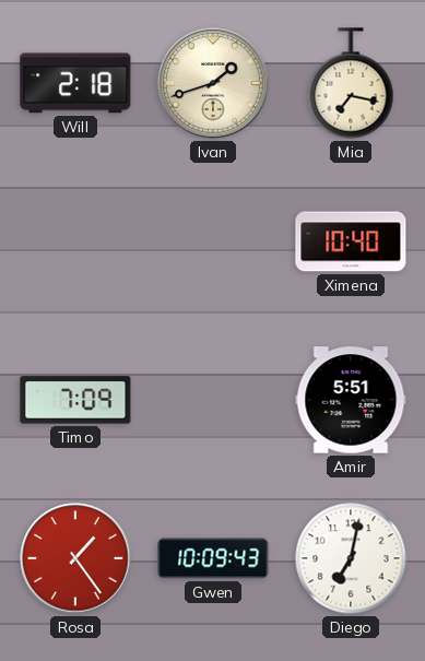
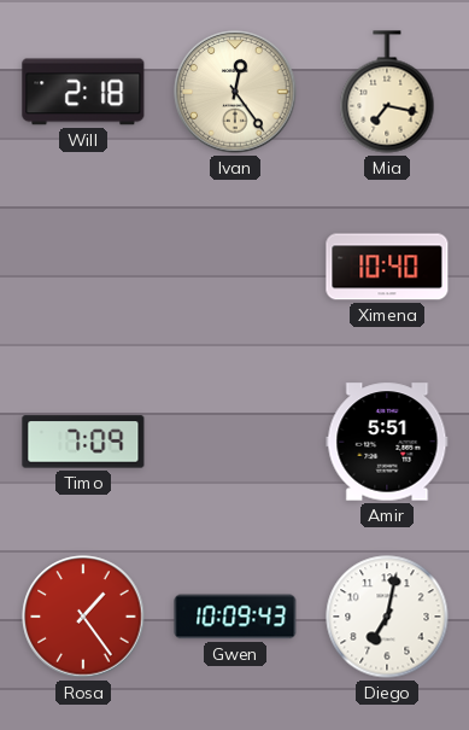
Ivan: 1:42 -> 12:24
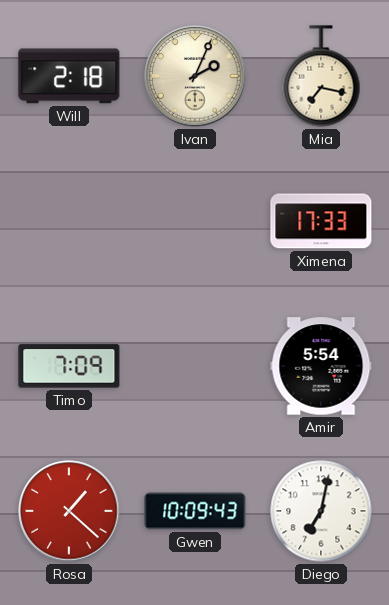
Ivan: 12:24 -> 2:04
Ximena: 10:40 -> 17:33
Amir: 5:51 -> 5:54
Rosa: 1:24 -> 1:22
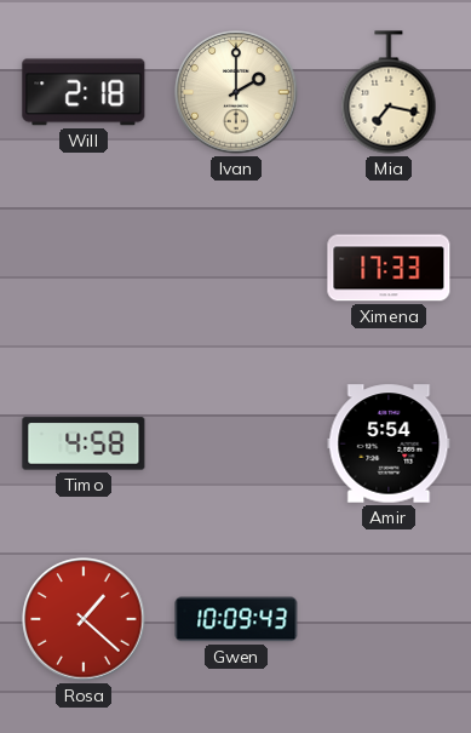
Ivan: 2:04 -> 2:00
Timo: 7:09 -> 4:58
Diego: 7:02 -> none
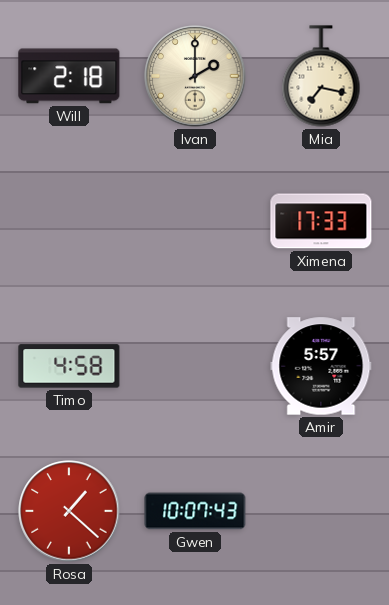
Amir: 5:54 -> 5:57
Gwen: 10:09 -> 10:07
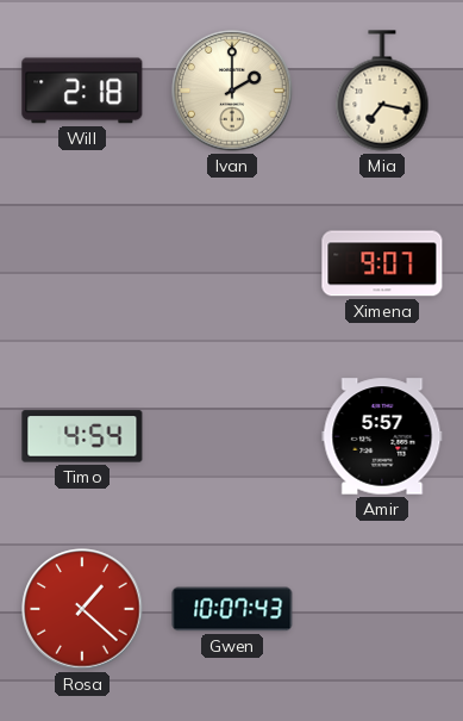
Ximena: 17:33 -> 9:07
Timo: 4:58 -> 4:54
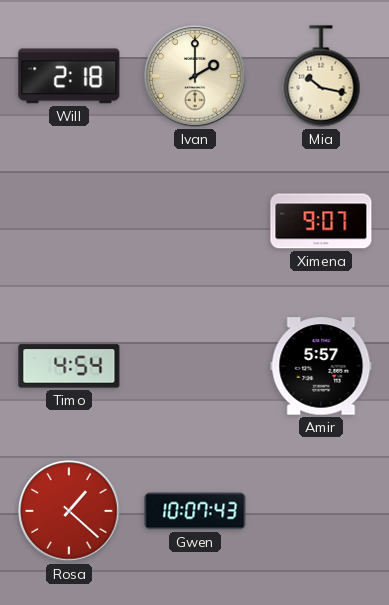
Mia: 7:17 -> 10:17
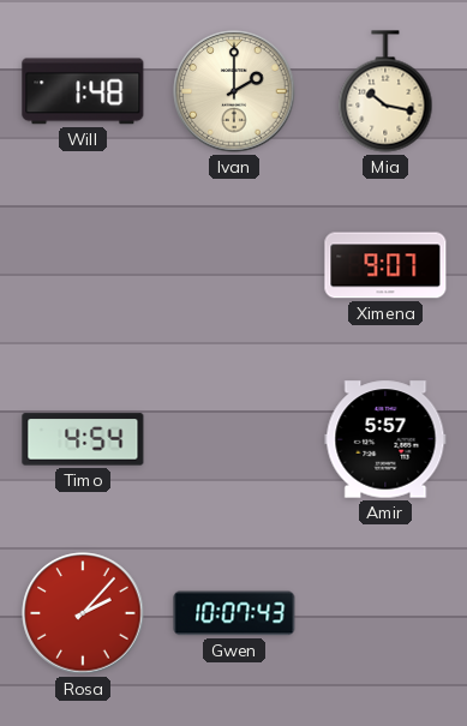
Will: 2:18 -> 1:48
Rosa: 1:22 -> 2:07
